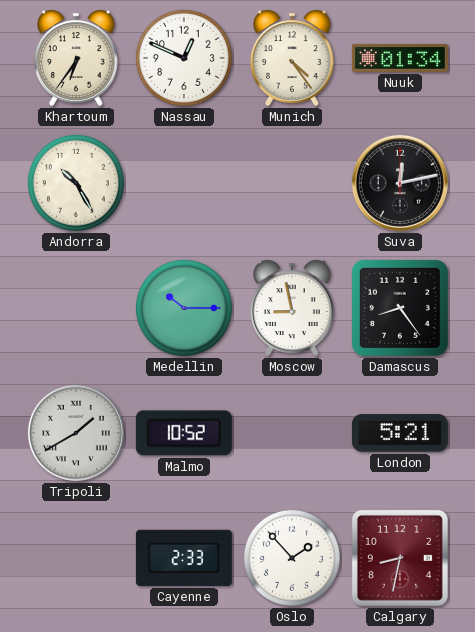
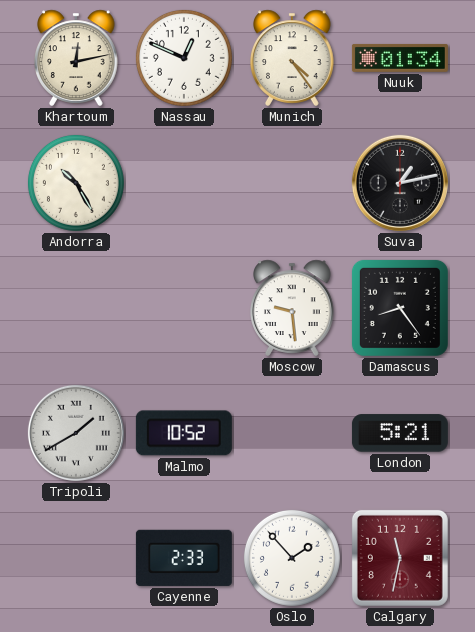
Khartoum: 6:36 -> 12:13
Suva: 12:13 -> 1:13
Medellin: 10:15 -> none
Moscow: 8:58 -> 9:29
Calgary: 8:32 -> 11:32
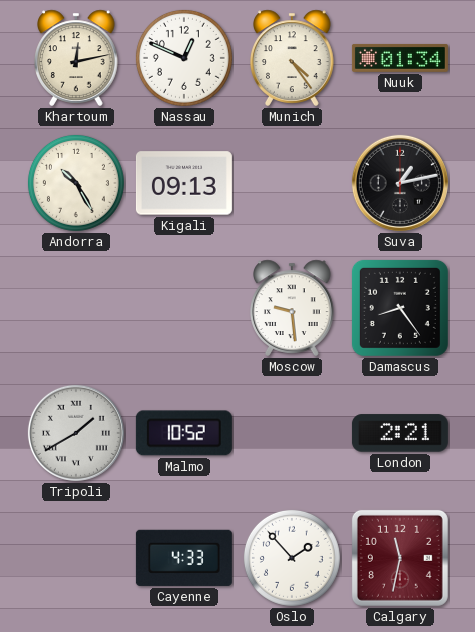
Kigali: none -> 09:13
London: 5:21 -> 2:21
Cayenne: 2:33 -> 4:33
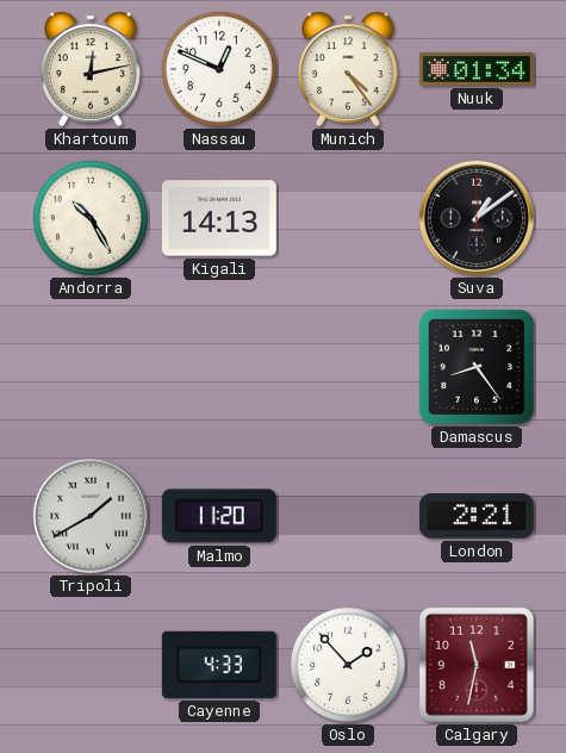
Kigali: 09:13 -> 14:13
Suva: 1:13 -> 1:09
Moscow: 9:29 -> none
Malmo: 10:52 -> 11:20
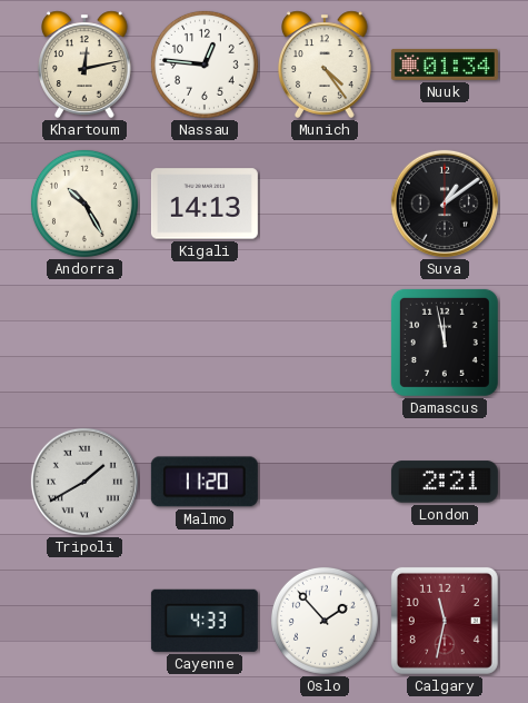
Nassau: 12:49 -> 12:46
Damascus: 8:24 -> 11:58
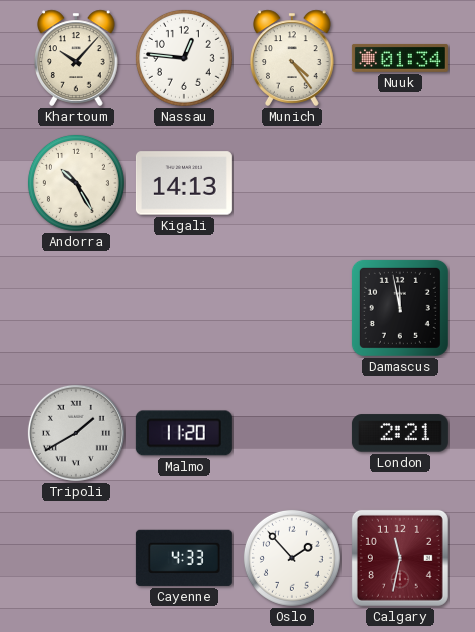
Khartoum: 12:13 -> 10:07
Suva: 1:09 -> none
